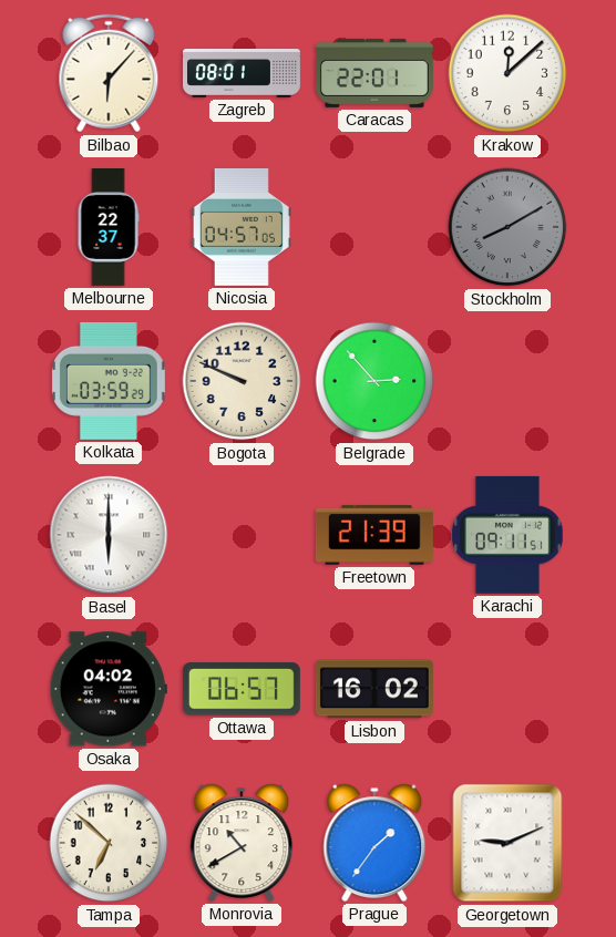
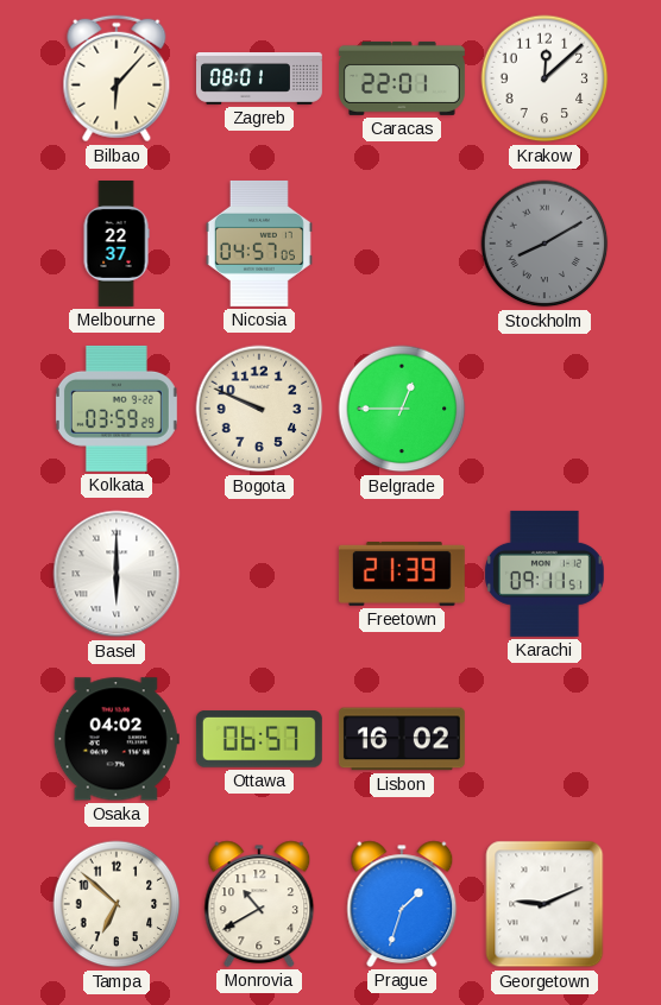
Belgrade: 2:53 -> 12:45
Prague: 1:36 -> 1:33
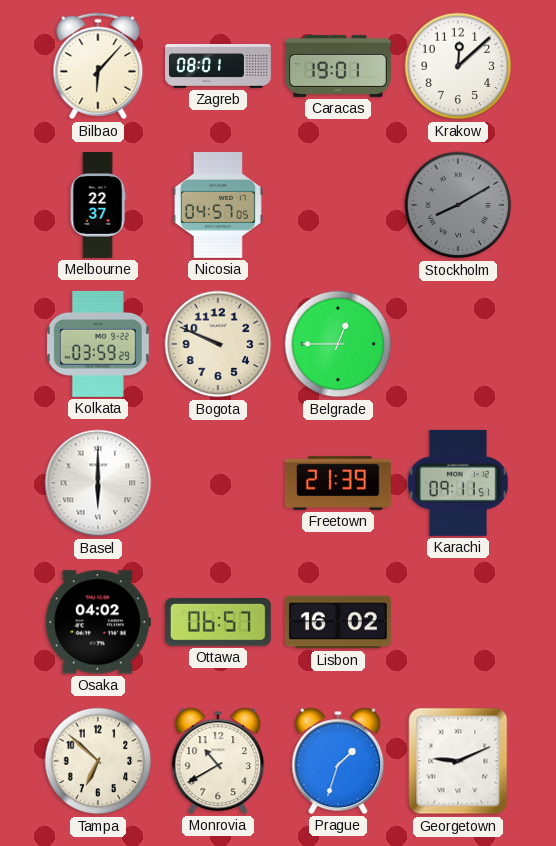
Caracas: 22:01 -> 19:01
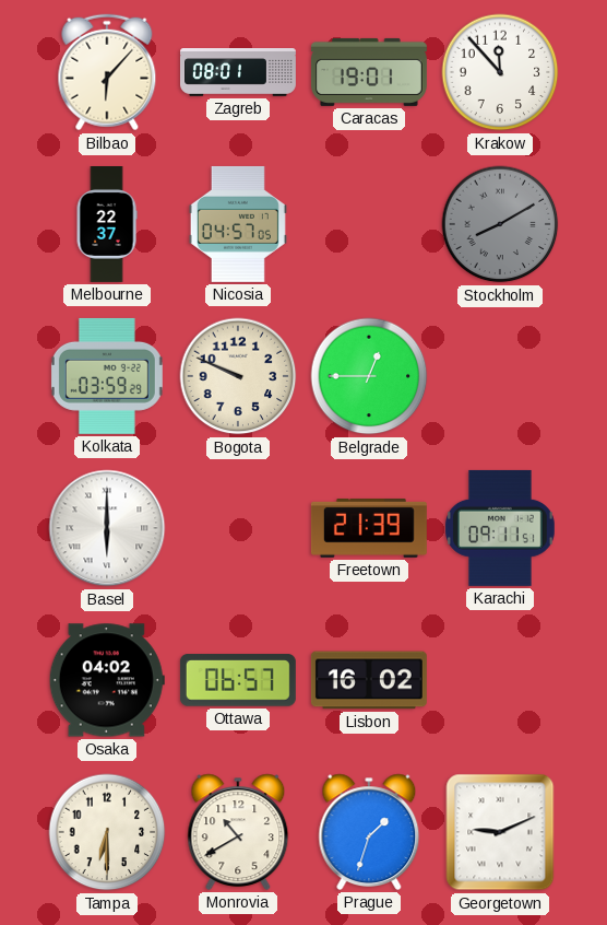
Krakow: 12:08 -> 11:53
Tampa: 6:52 -> 6:30
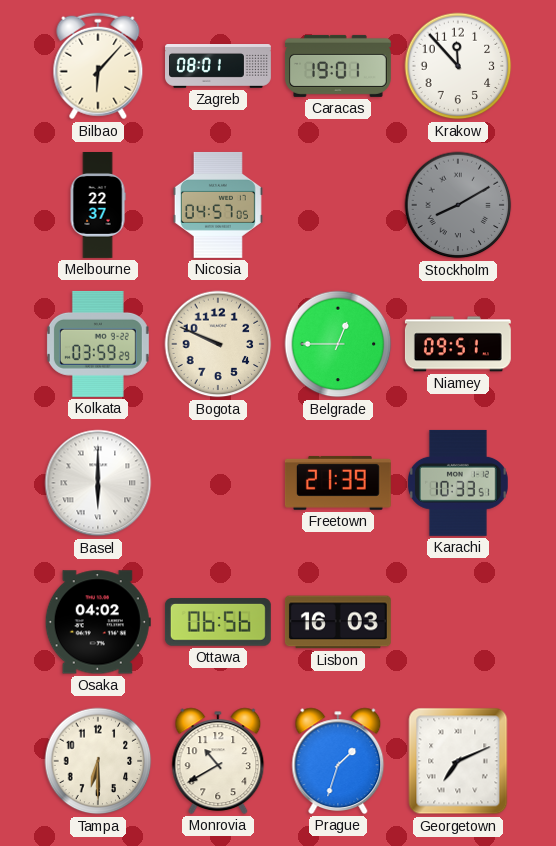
Niamey: none -> 09:51
Karachi: 09:11 -> 10:33
Ottawa: 06:57 -> 06:56
Lisbon: 16:02 -> 16:03
Georgetown: 9:11 -> 7:11
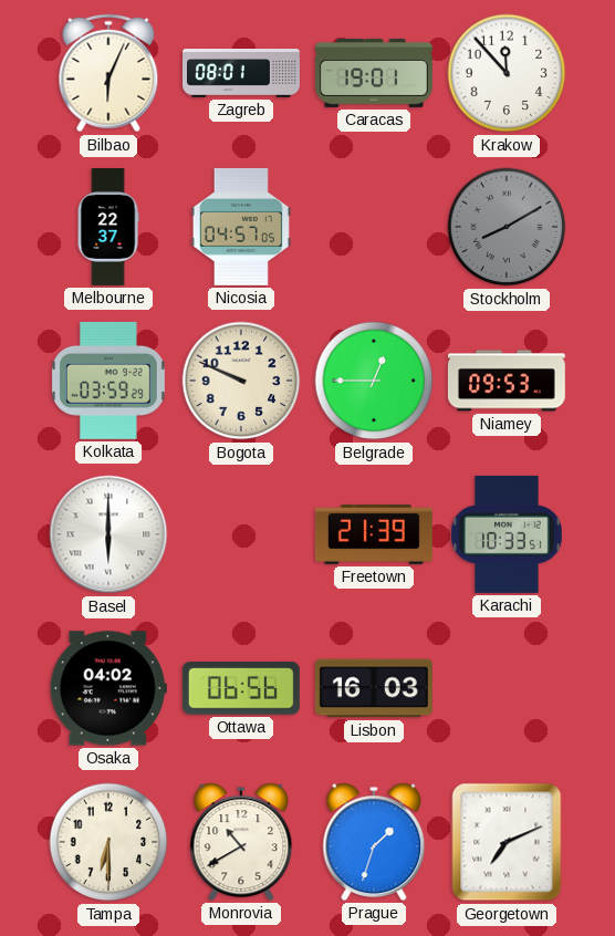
Bilbao: 6:07 -> 6:04
Niamey: 09:51 -> 09:53
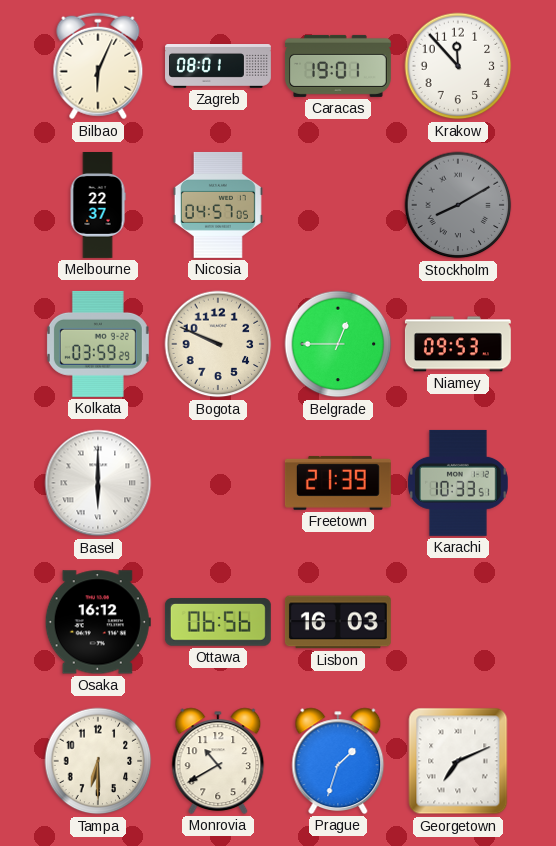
Osaka: 04:02 -> 16:12
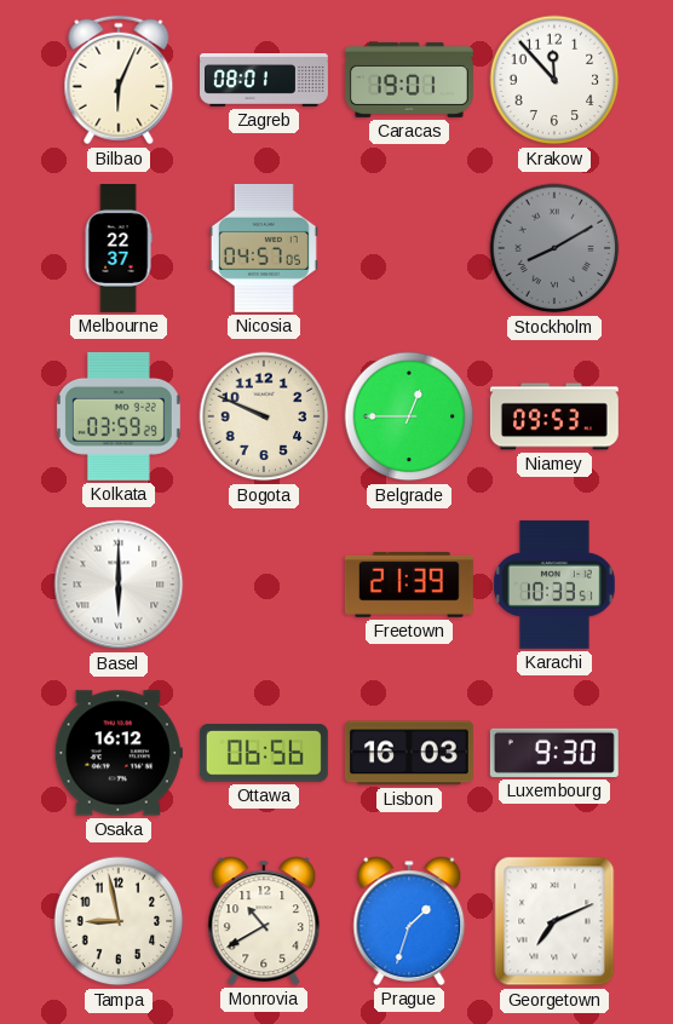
Luxembourg: none -> 9:30
Tampa: 6:30 -> 8:58
